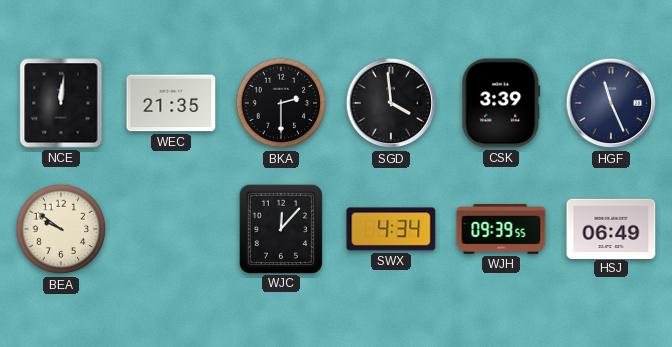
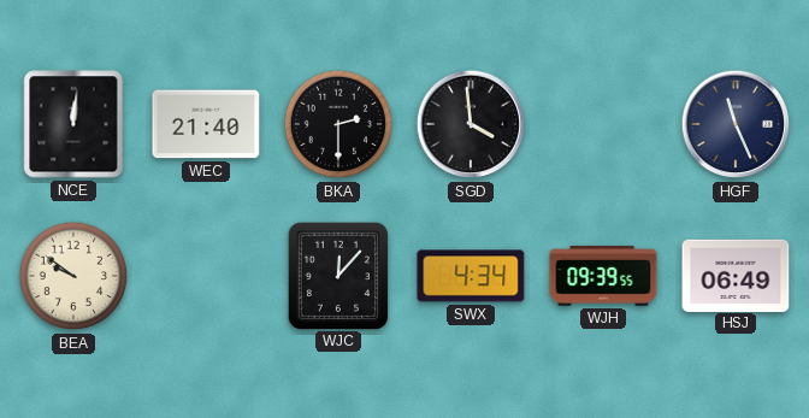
WEC: 21:35 -> 21:40
CSK: 3:39 -> none
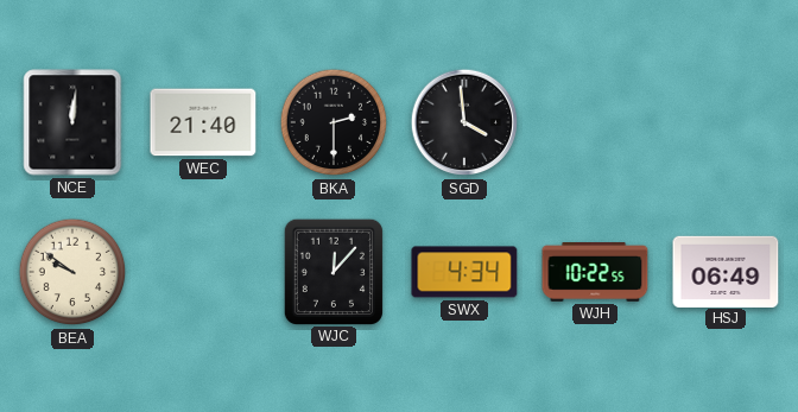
HGF: 11:26 -> none
WJH: 09:39 -> 10:22
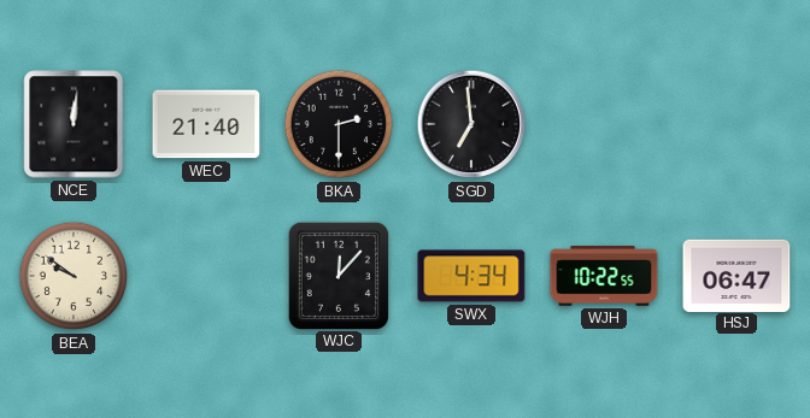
SGD: 3:59 -> 6:59
HSJ: 06:49 -> 06:47
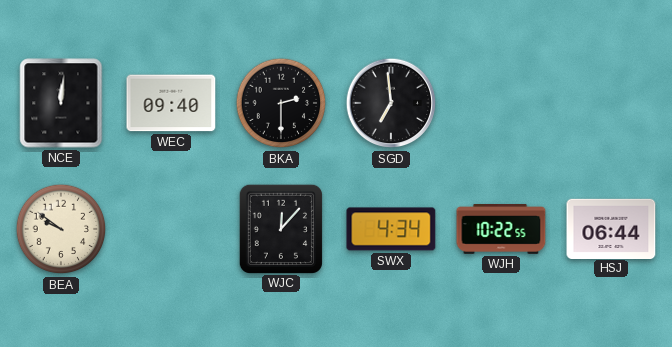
WEC: 21:40 -> 09:40
HSJ: 06:47 -> 06:44
